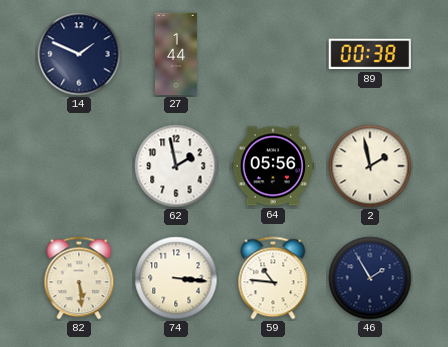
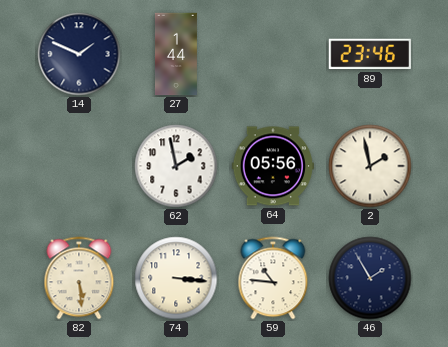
89: 00:38 -> 23:46
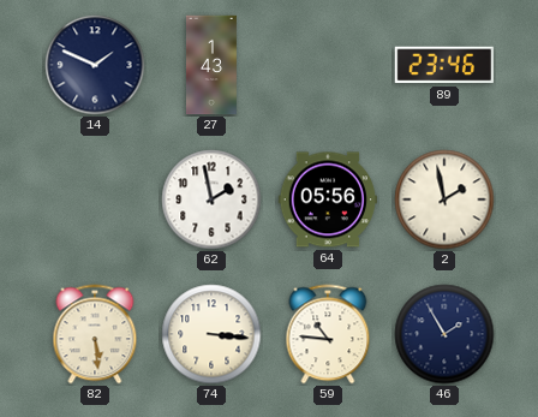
27: 1:44 -> 1:43
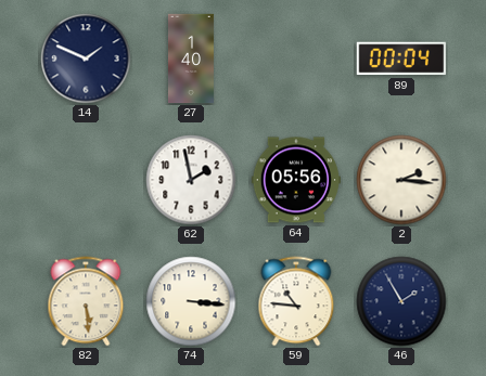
27: 1:43 -> 1:40
89: 23:46 -> 00:04
2: 1:58 -> 2:16
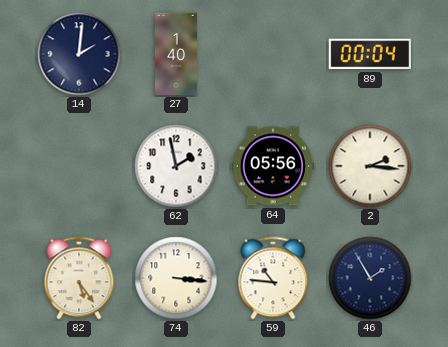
14: 1:49 -> 2:01
82: 5:29 -> 5:24
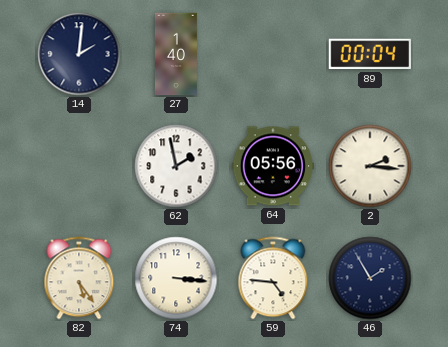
59: 10:46 -> 4:46
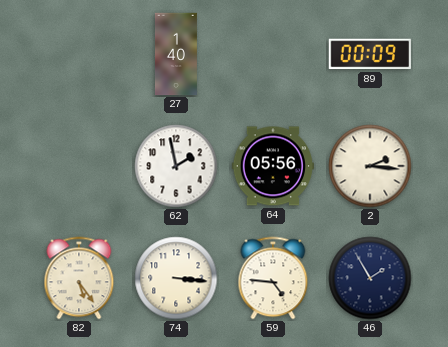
14: 2:01 -> none
89: 00:04 -> 00:09
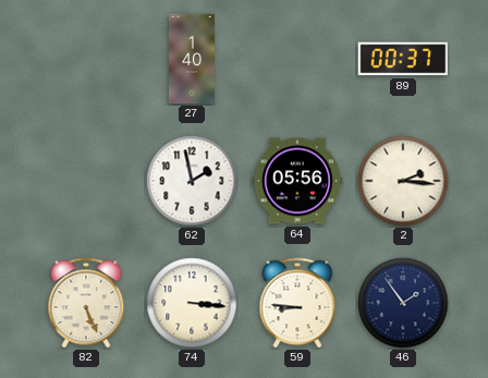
89: 00:09 -> 00:37
82: 5:24 -> 5:26
59: 4:46 -> 8:46
46: 1:55 -> 1:54
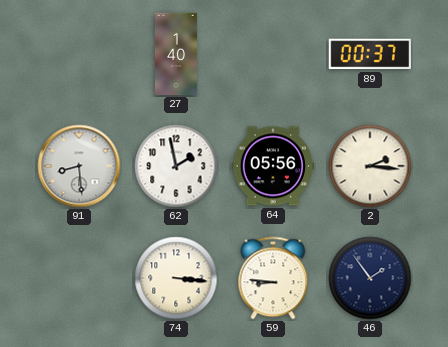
91: none -> 8:29
82: 5:26 -> none
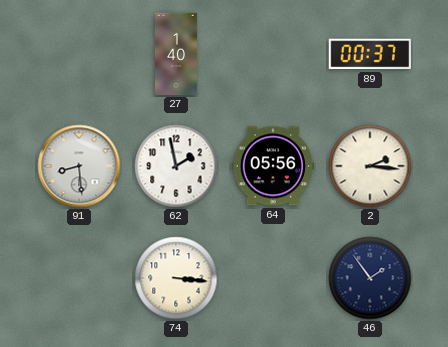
59: 8:46 -> none
